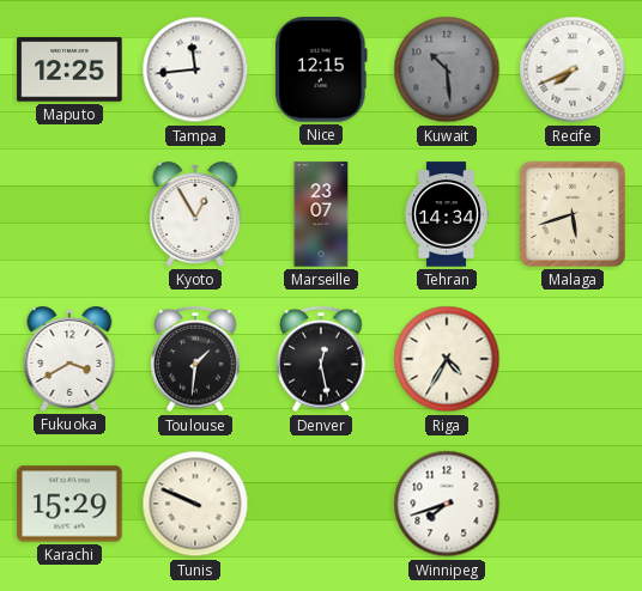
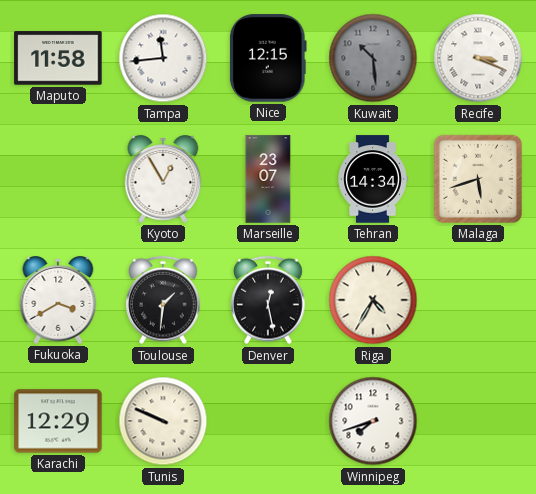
Maputo: 12:25 -> 11:58
Recife: 7:41 -> 3:19
Karachi: 15:29 -> 12:29
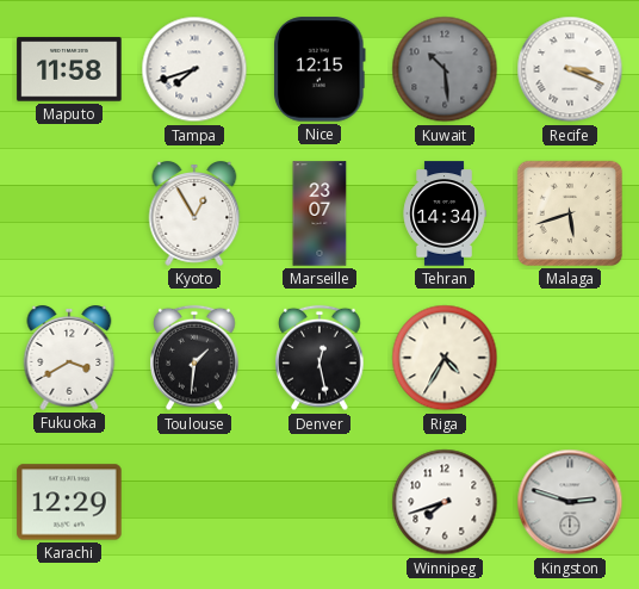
Tampa: 11:44 -> 7:42
Tunis: 9:49 -> none
Kingston: none -> 2:48
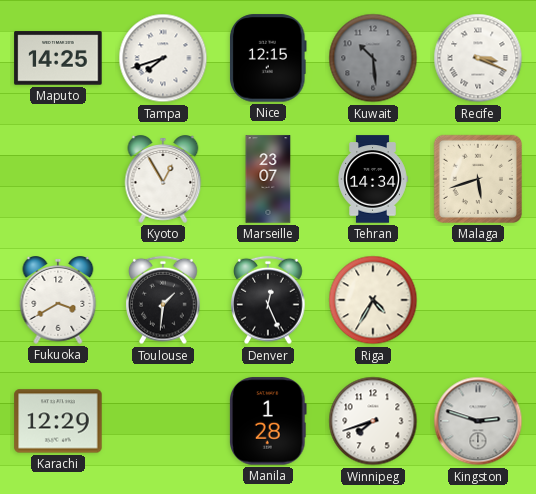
Maputo: 11:58 -> 14:25
Denver: 12:28 -> 12:26
Manila: none -> 1:28
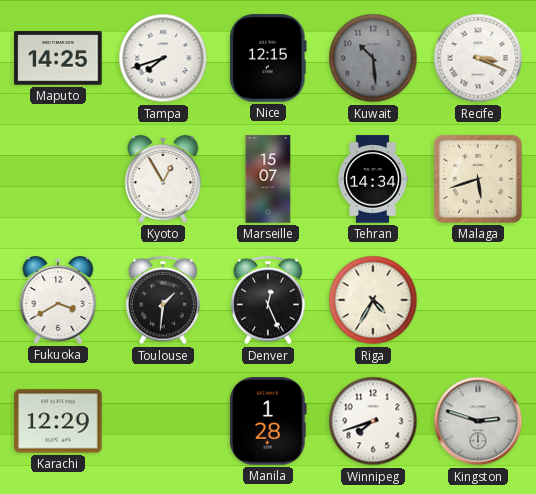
Marseille: 23:07 -> 15:07
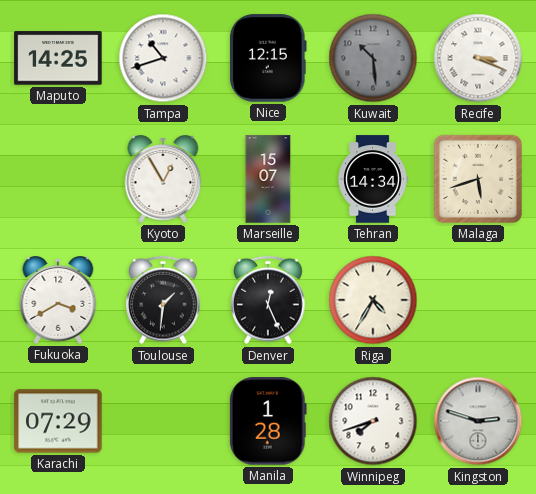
Tampa: 7:42 -> 10:42
Karachi: 12:29 -> 07:29
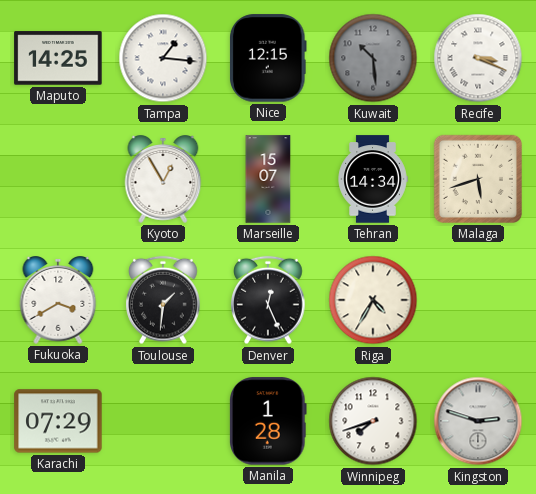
Tampa: 10:42 -> 1:16
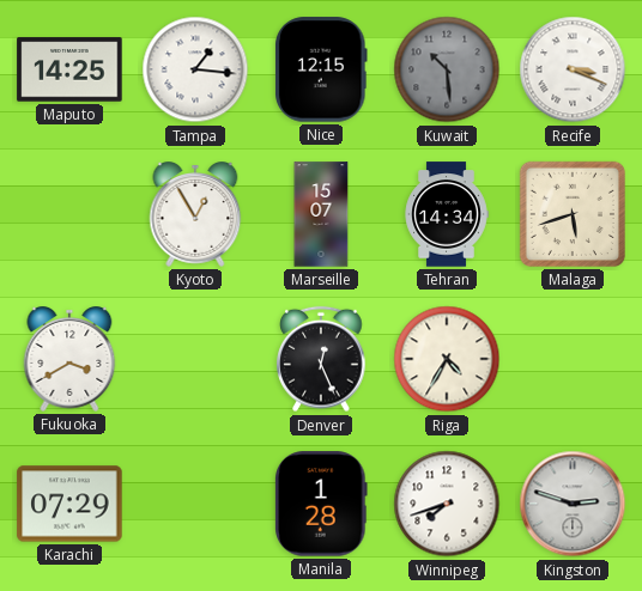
Toulouse: 1:31 -> none
